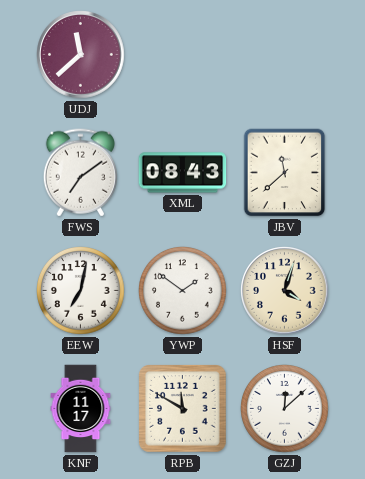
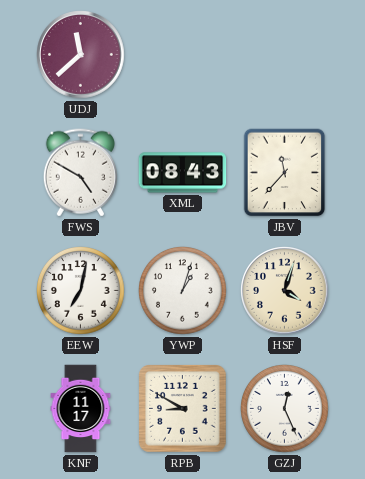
FWS: 7:09 -> 4:50
JBV: 11:38 -> 11:37
YWP: 1:51 -> 1:03
RPB: 11:50 -> 8:50
GZJ: 12:08 -> 12:26
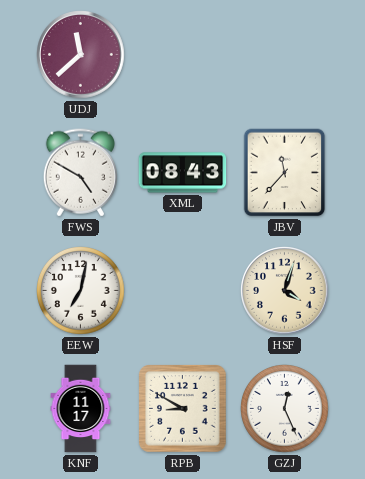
YWP: 1:03 -> none
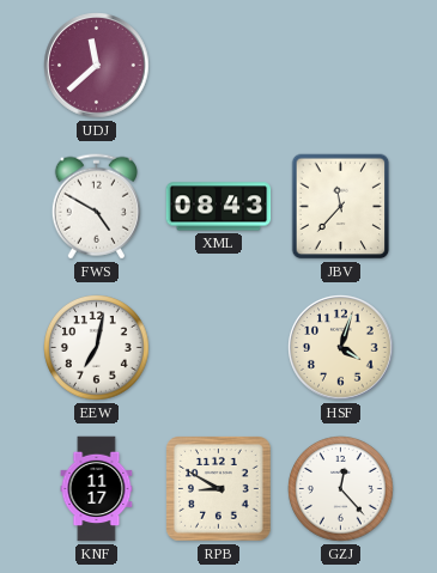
GZJ: 12:26 -> 12:23
